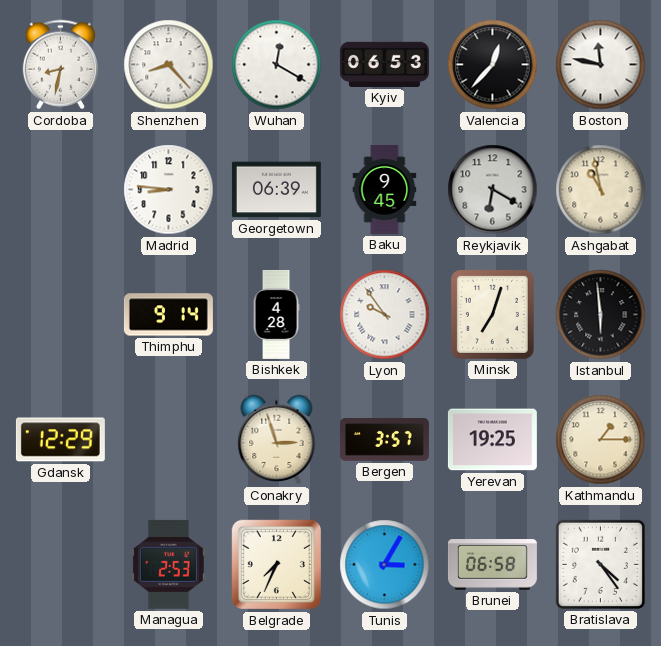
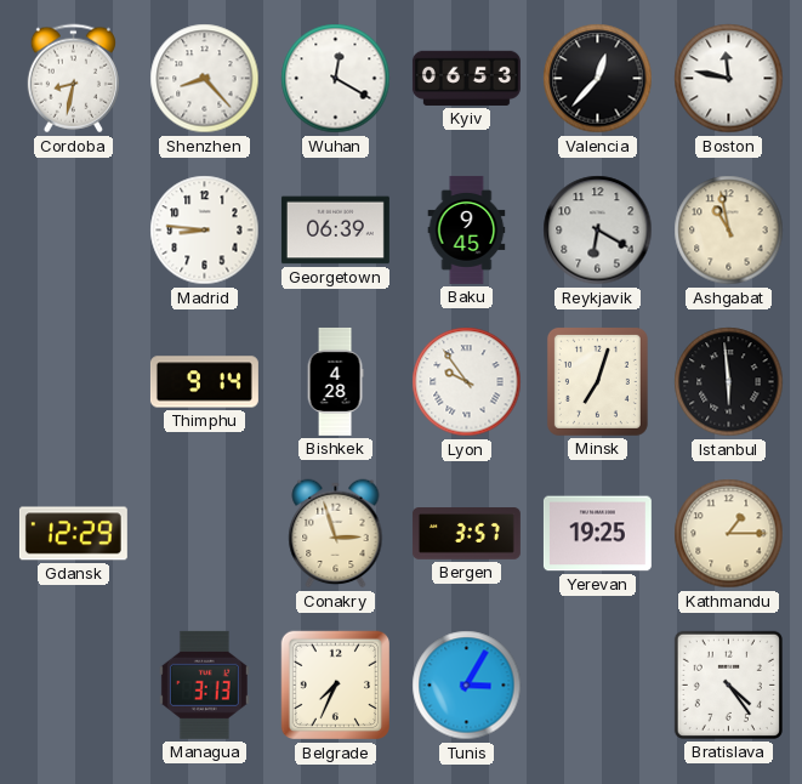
Managua: 2:53 -> 3:13
Brunei: 06:58 -> none
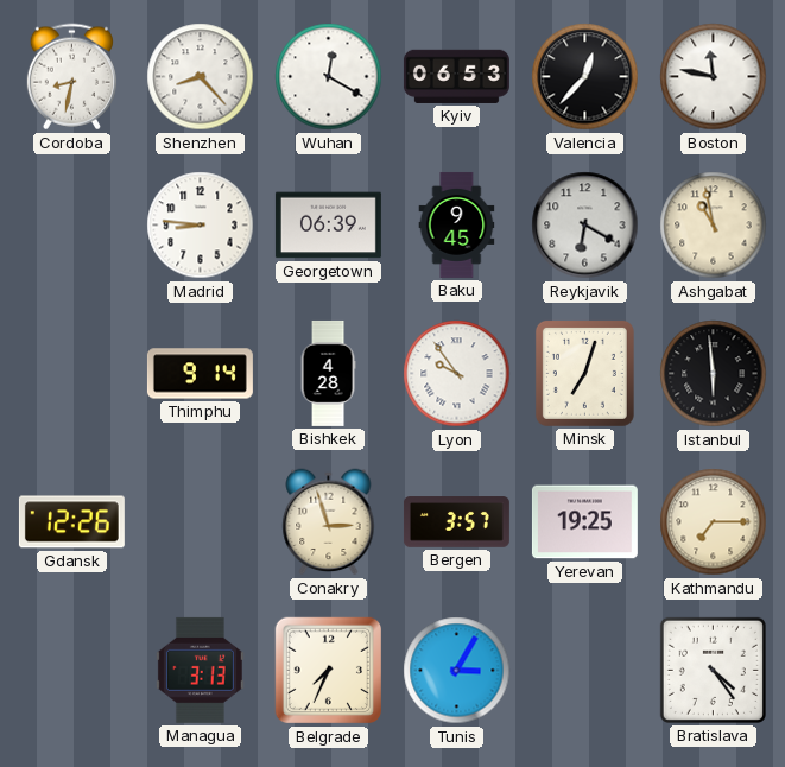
Gdansk: 12:29 -> 12:26
Kathmandu: 1:15 -> 7:15
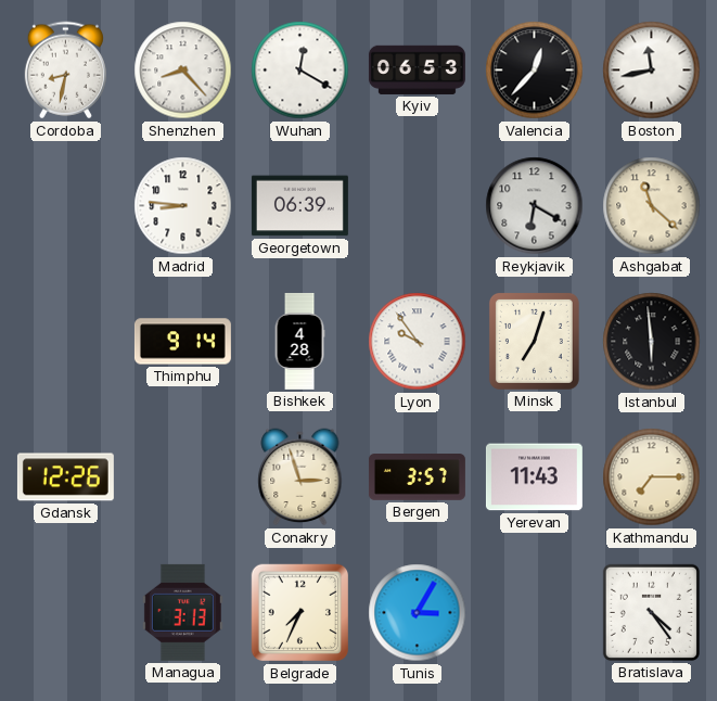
Boston: 11:47 -> 11:43
Baku: 9:45 -> none
Ashgabat: 10:58 -> 11:22
Yerevan: 19:25 -> 11:43
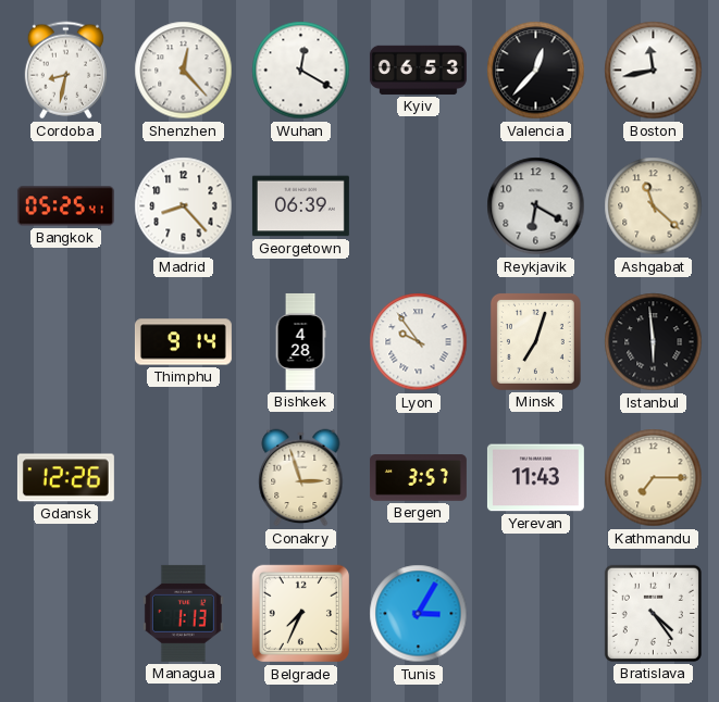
Shenzhen: 8:23 -> 12:23
Bangkok: none -> 05:25
Madrid: 8:46 -> 8:23
Managua: 3:13 -> 1:13
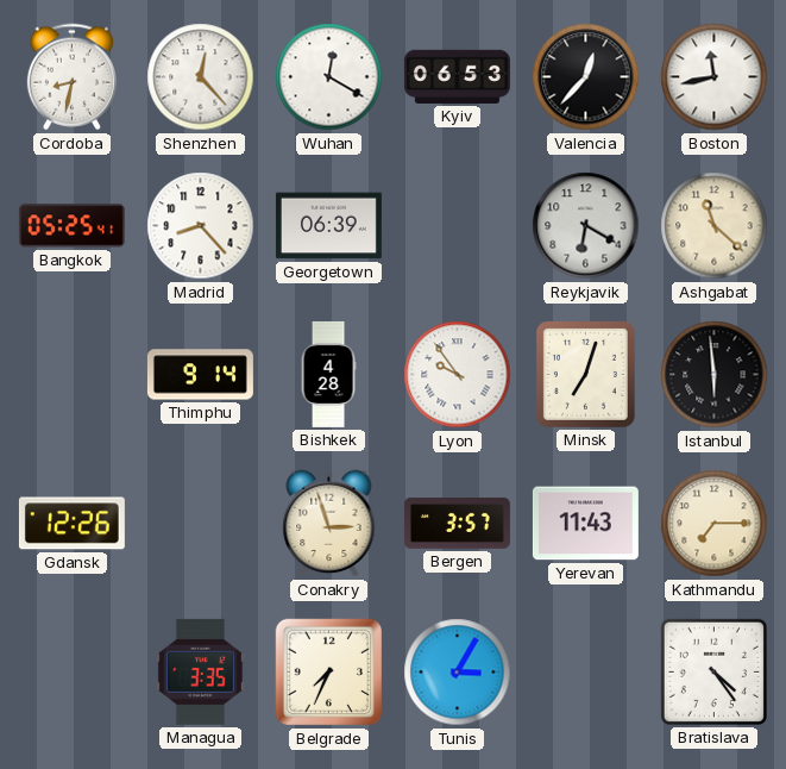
Managua: 1:13 -> 3:35
